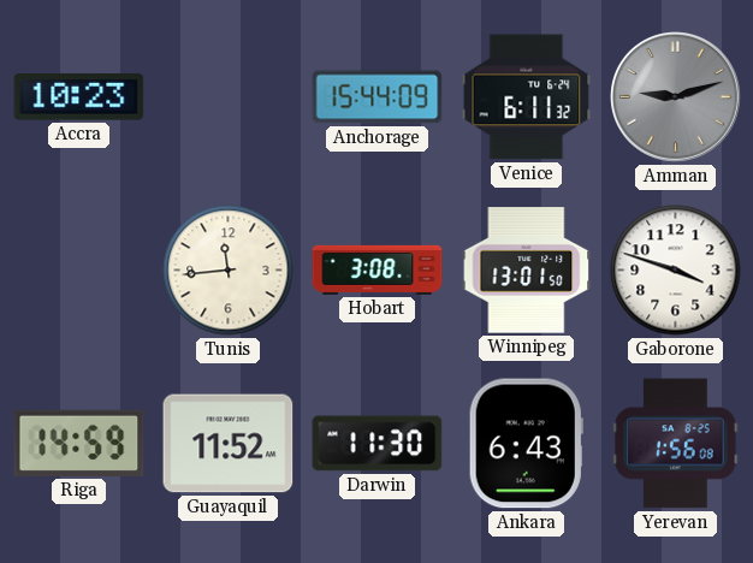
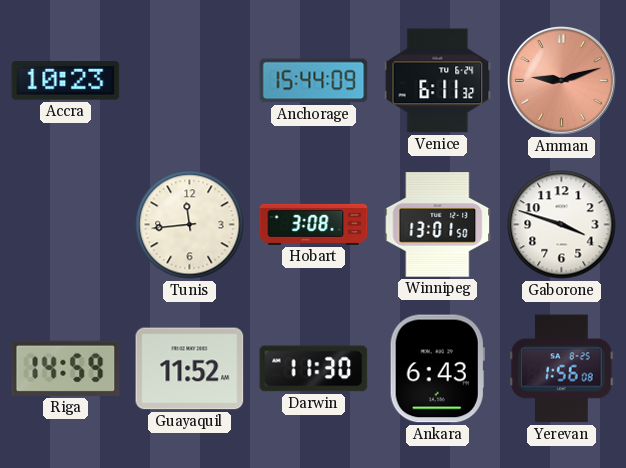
Amman dial: grey -> salmon
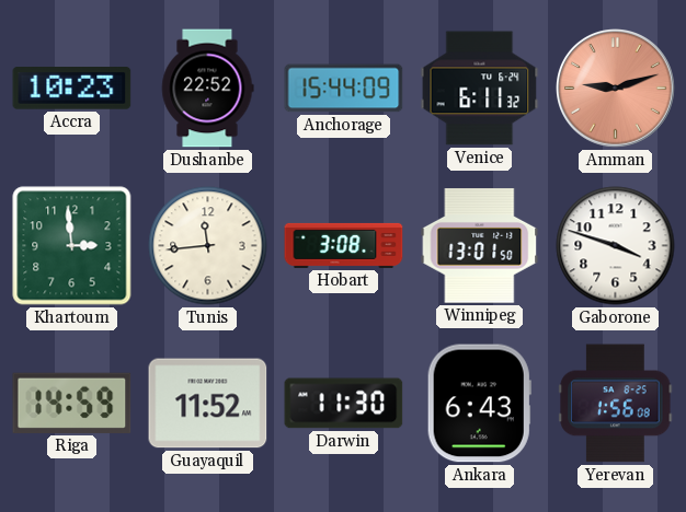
Dushanbe: none -> 22:52
Khartoum: none -> 2:59
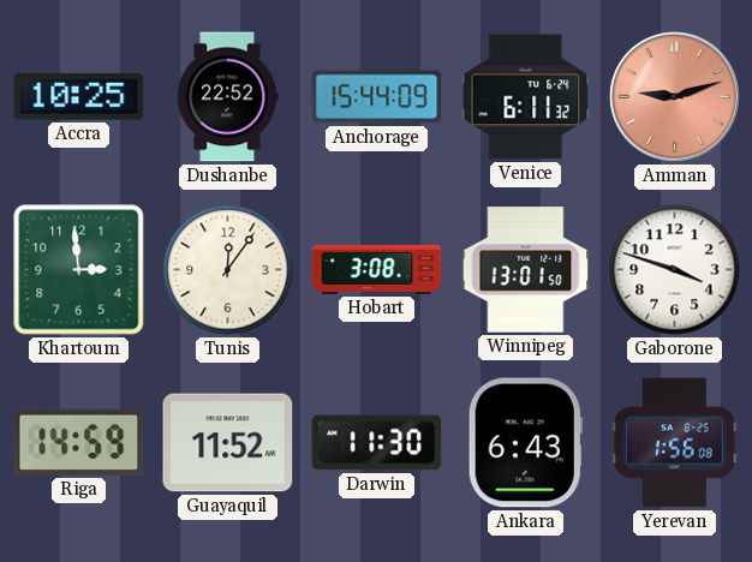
Accra: 10:23 -> 10:25
Tunis: 11:44 -> 12:06
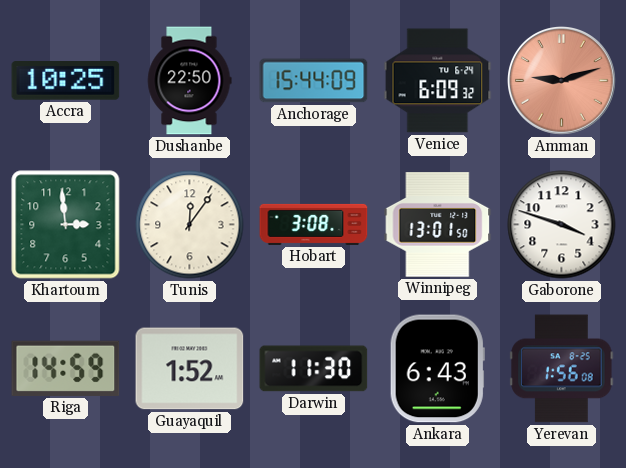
Dushanbe: 22:52 -> 22:50
Venice: 6:11 -> 6:09
Guayaquil: 11:52 -> 1:52
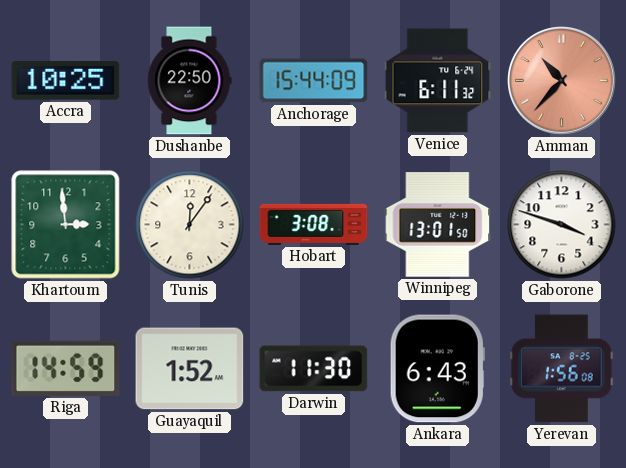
Venice: 6:09 -> 6:11
Amman: 9:12 -> 10:37
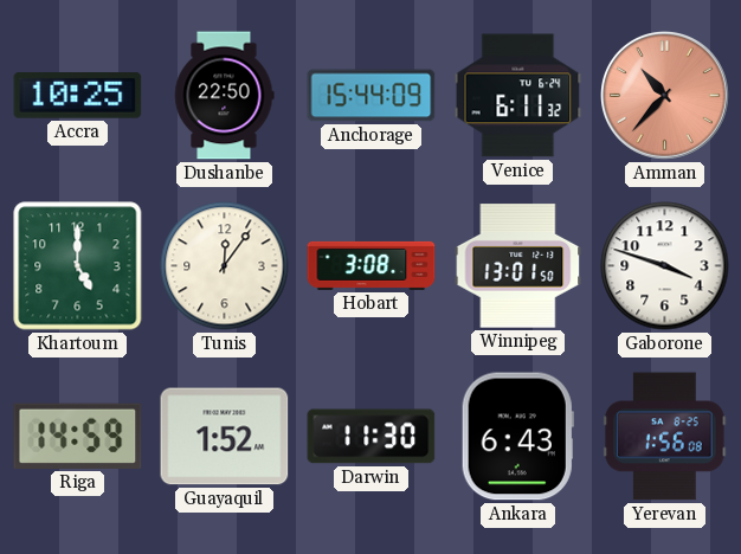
Khartoum: 2:59 -> 5:00
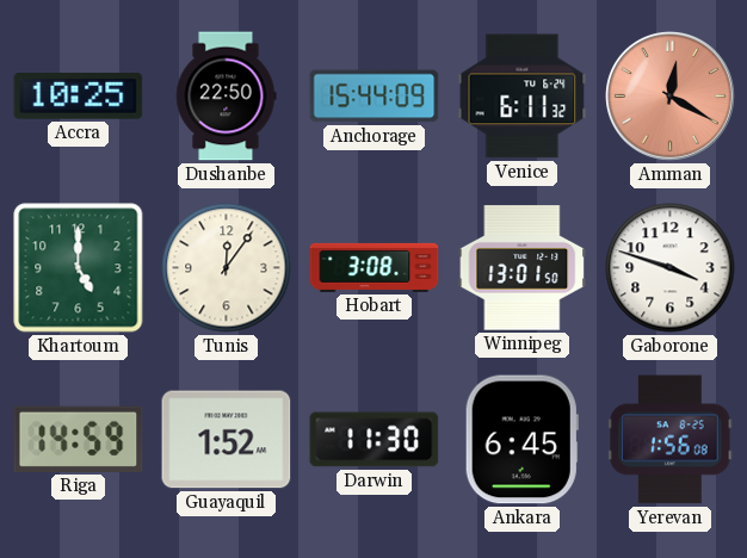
Amman: 10:37 -> 12:20
Ankara: 6:43 -> 6:45
